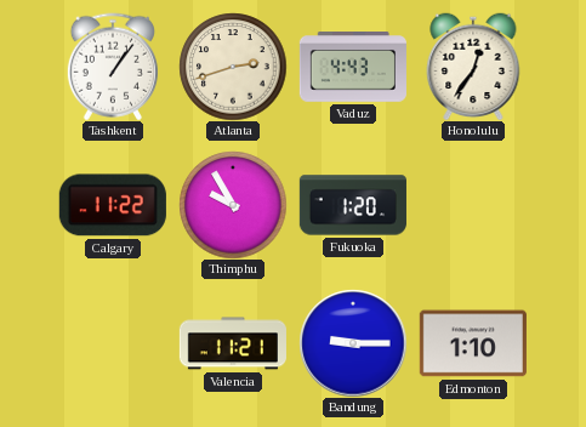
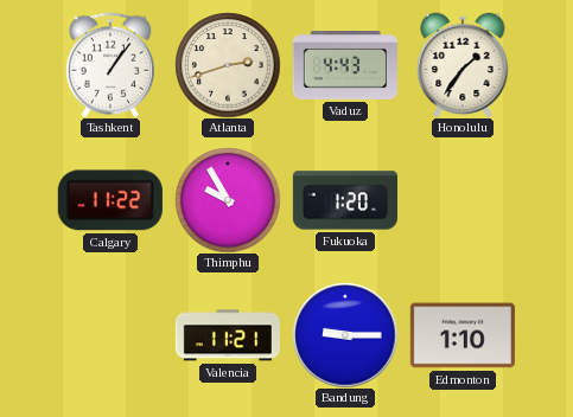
Honolulu: 12:36 -> 1:36
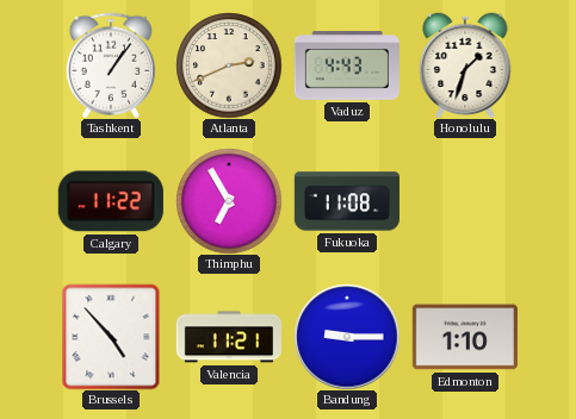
Atlanta: 2:42 -> 2:41
Honolulu: 1:36 -> 1:33
Thimphu: 9:55 -> 6:55
Fukuoka: 1:20 -> 11:08
Brussels: none -> 4:53
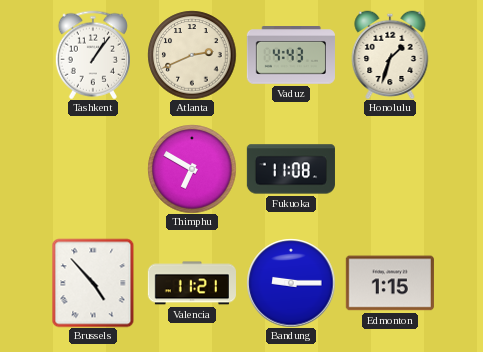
Calgary: 11:22 -> none
Thimphu: 6:55 -> 6:50
Edmonton: 1:10 -> 1:15
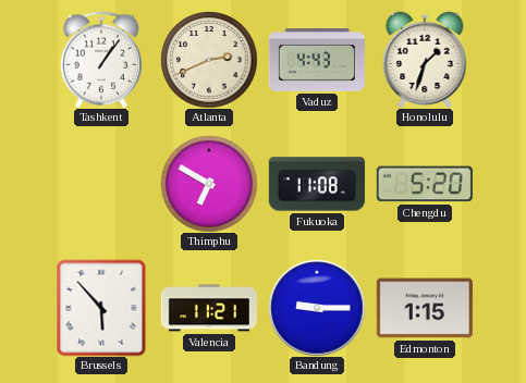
Chengdu: none -> 5:20
Brussels: 4:53 -> 5:53
